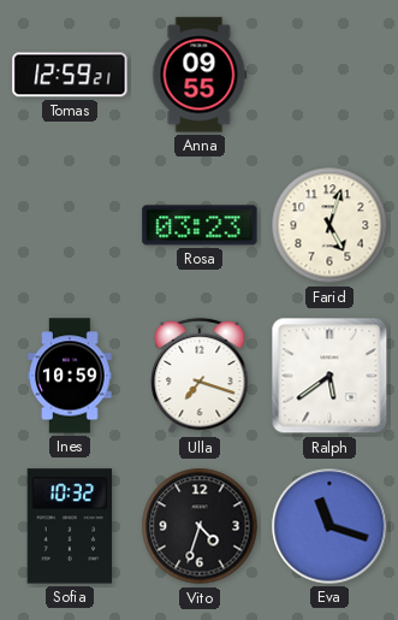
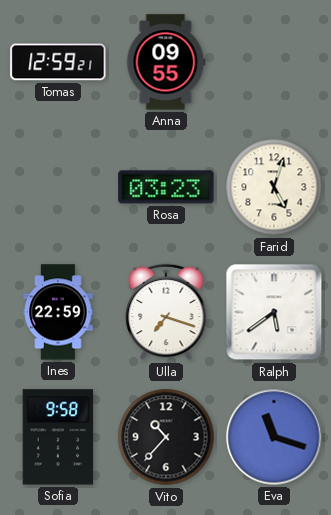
Ines: 10:59 -> 22:59
Sofia: 10:32 -> 9:58
Vito: 4:33 -> 10:37
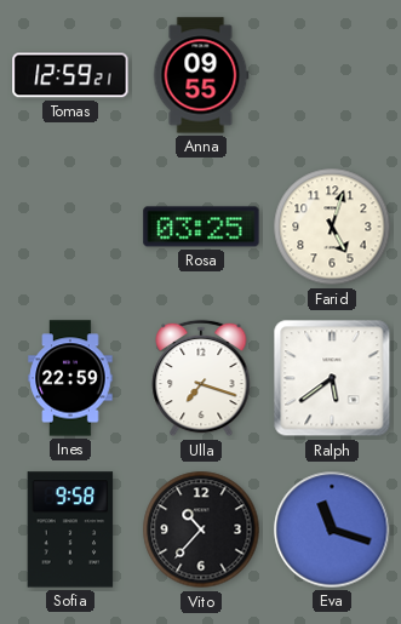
Rosa: 03:23 -> 03:25
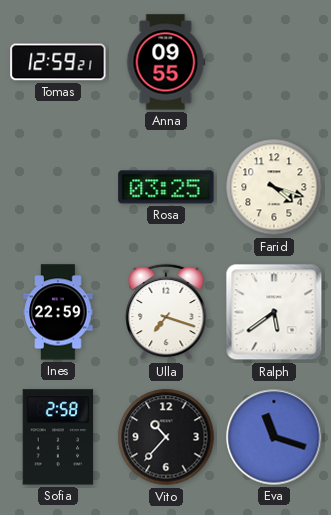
Farid: 5:03 -> 4:18
Sofia: 9:58 -> 2:58
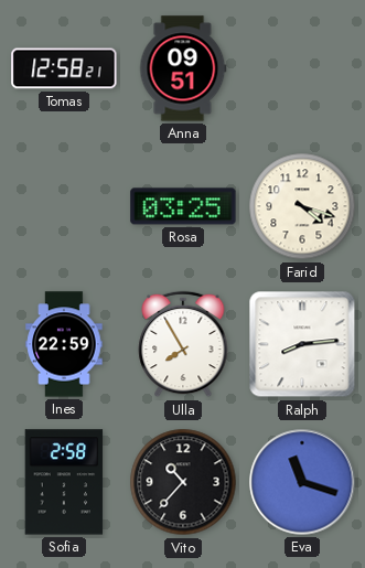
Tomas: 12:59 -> 12:58
Anna: 09:55 -> 09:51
Ulla: 7:18 -> 7:55
Ralph: 5:39 -> 8:14
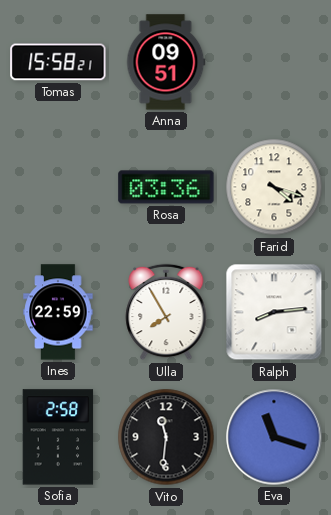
Tomas: 12:58 -> 15:58
Rosa: 03:25 -> 03:36
Vito: 10:37 -> 11:31
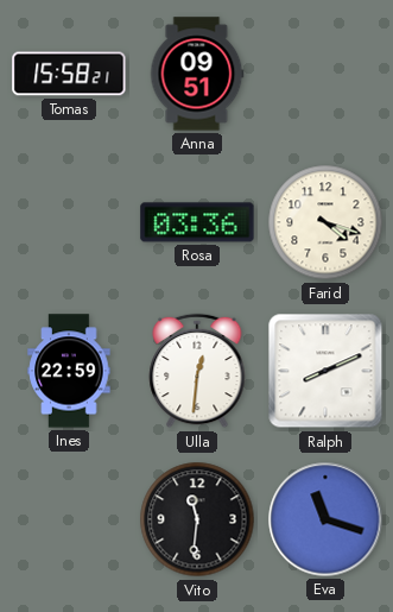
Ulla: 7:55 -> 12:31
Ralph: 8:14 -> 8:11
Sofia: 2:58 -> none
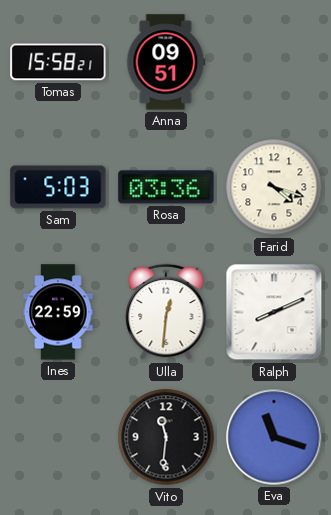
Sam: none -> 5:03
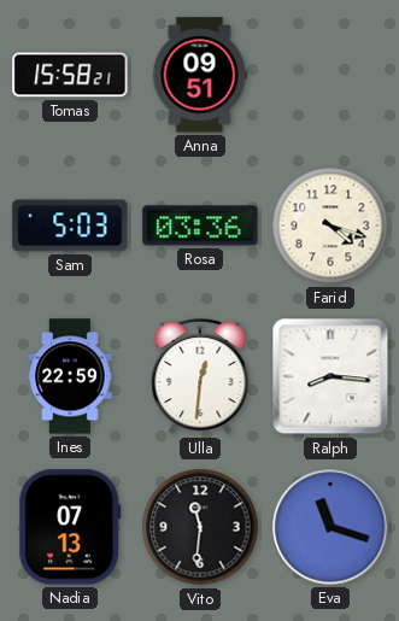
Ralph: 8:11 -> 8:16
Nadia: none -> 07:13
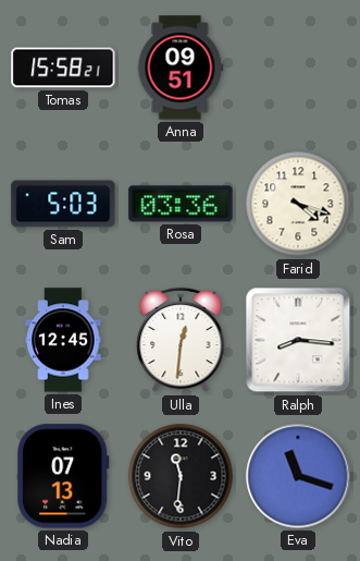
Ines: 22:59 -> 12:45
